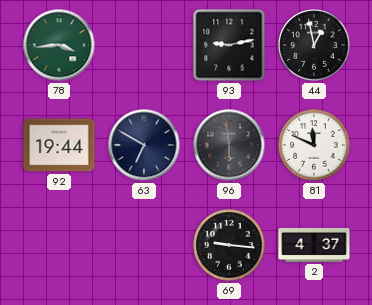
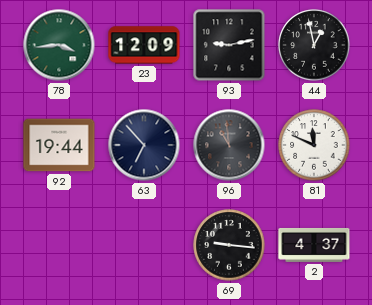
23: none -> 12:09
63: 6:50 -> 6:53
96: 5:59 -> 10:59
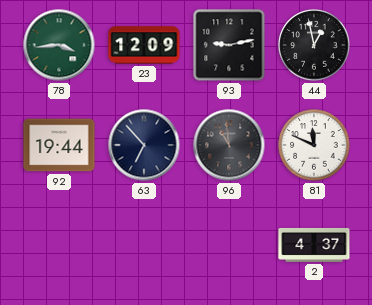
69: 9:16 -> none
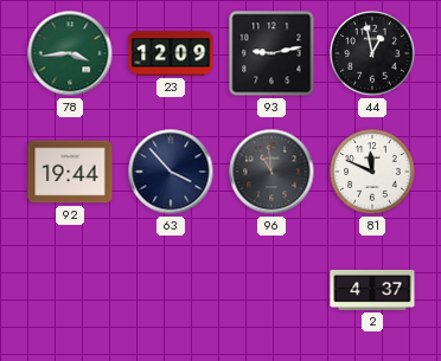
63: 6:53 -> 3:53
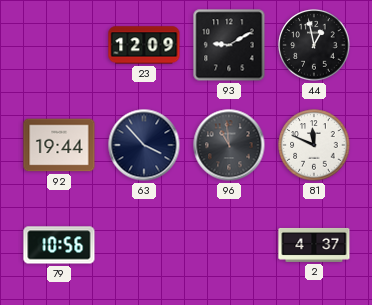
78: 3:44 -> none
93: 9:13 -> 9:10
79: none -> 10:56
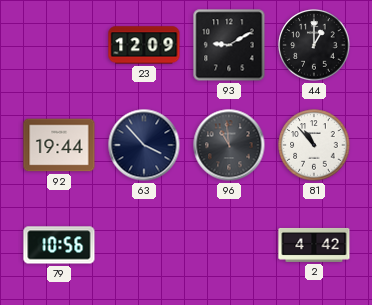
44: 12:58 -> 1:00
81: 11:49 -> 10:53
2: 4:37 -> 4:42
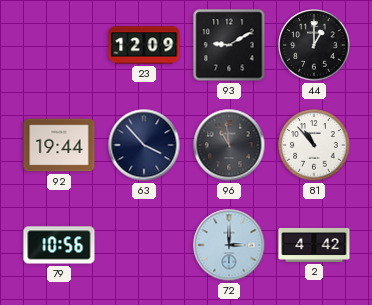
72: none -> 3:00
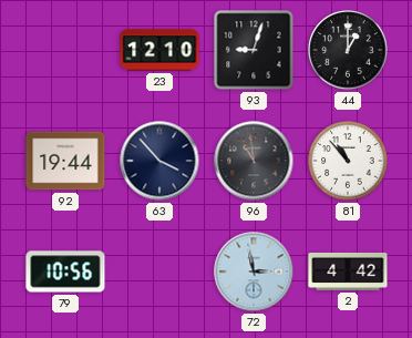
23: 12:09 -> 12:10
93: 9:10 -> 9:03
72: 3:00 -> 2:58
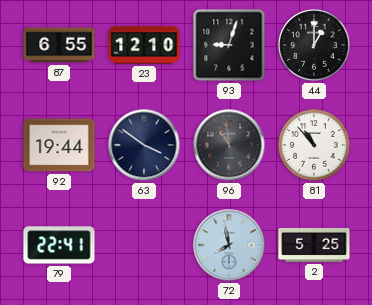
87: none -> 6:55
63: 3:53 -> 3:51
79: 10:56 -> 22:41
72: 2:58 -> 7:58
2: 4:42 -> 5:25
